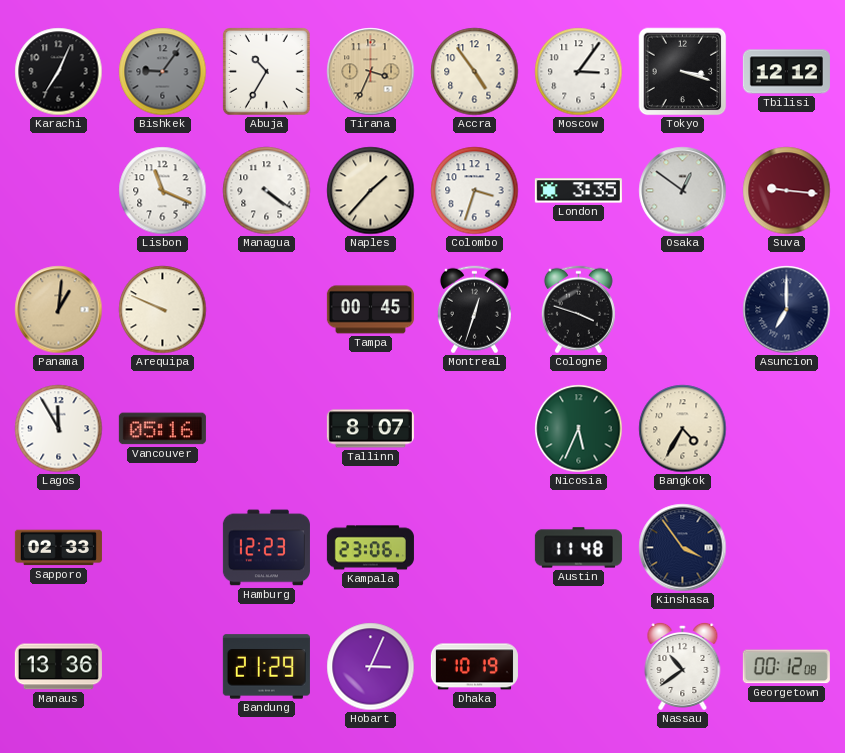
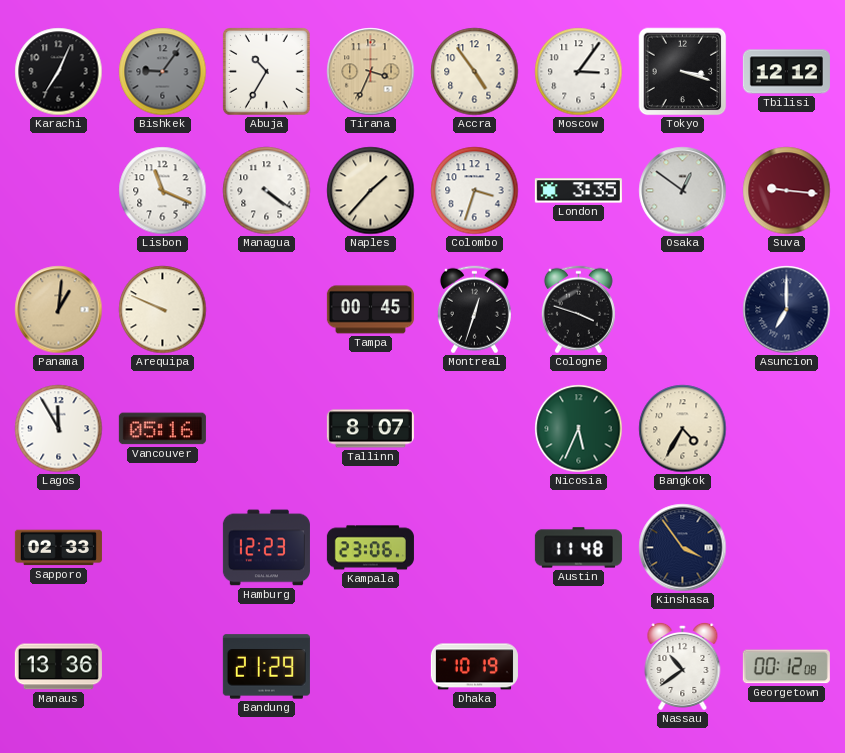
Hobart: 3:04 -> none
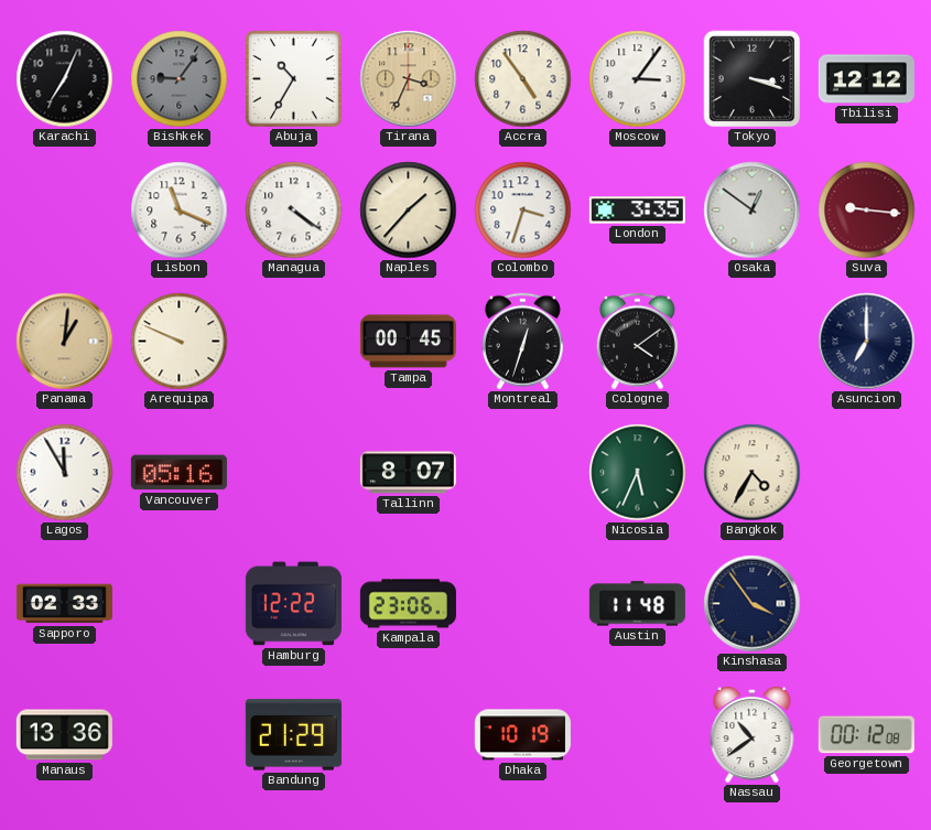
Cologne: 3:48 -> 4:09
Hamburg: 12:23 -> 12:22
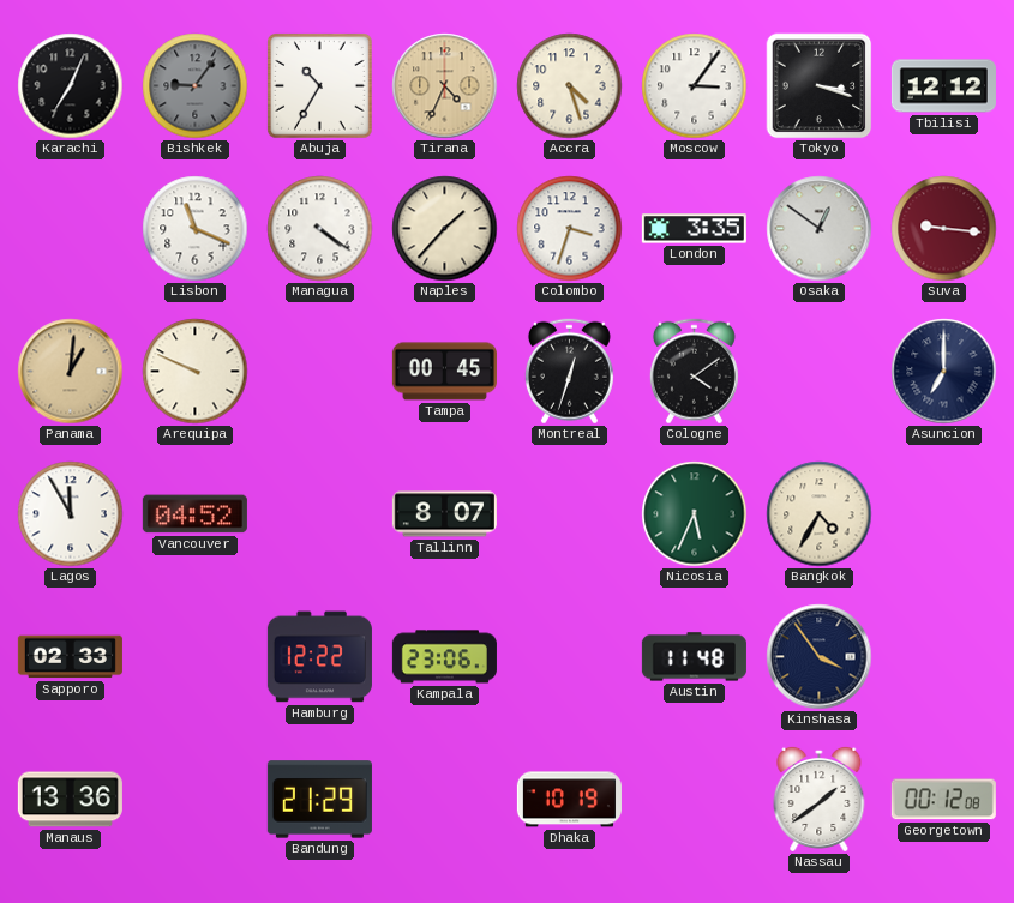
Tirana: 3:34 -> 4:34
Accra: 4:54 -> 4:27
Vancouver: 05:16 -> 04:52
Nassau: 10:39 -> 1:39
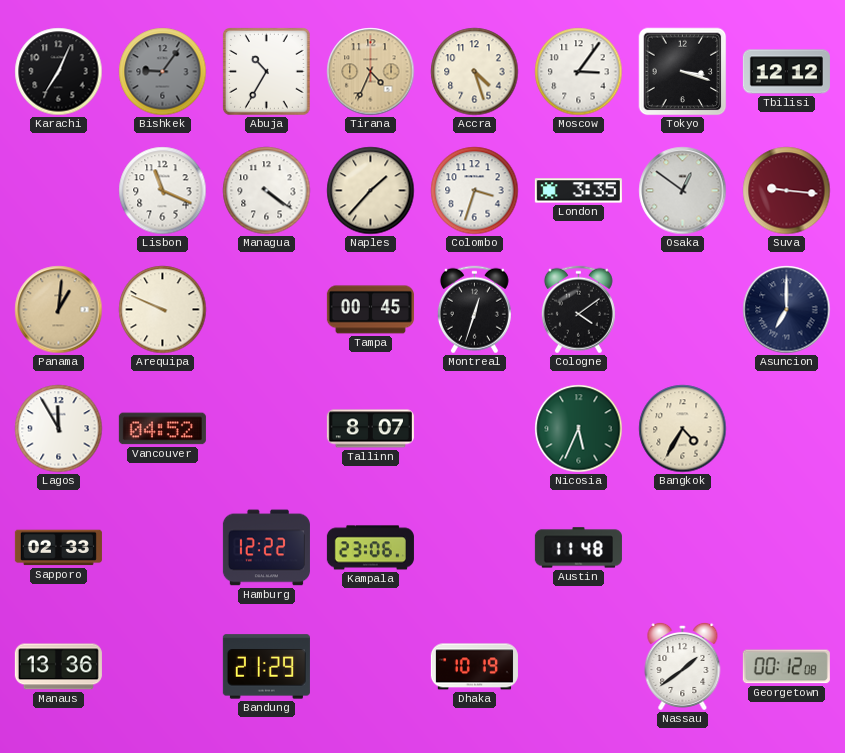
Kinshasa: 3:54 -> none
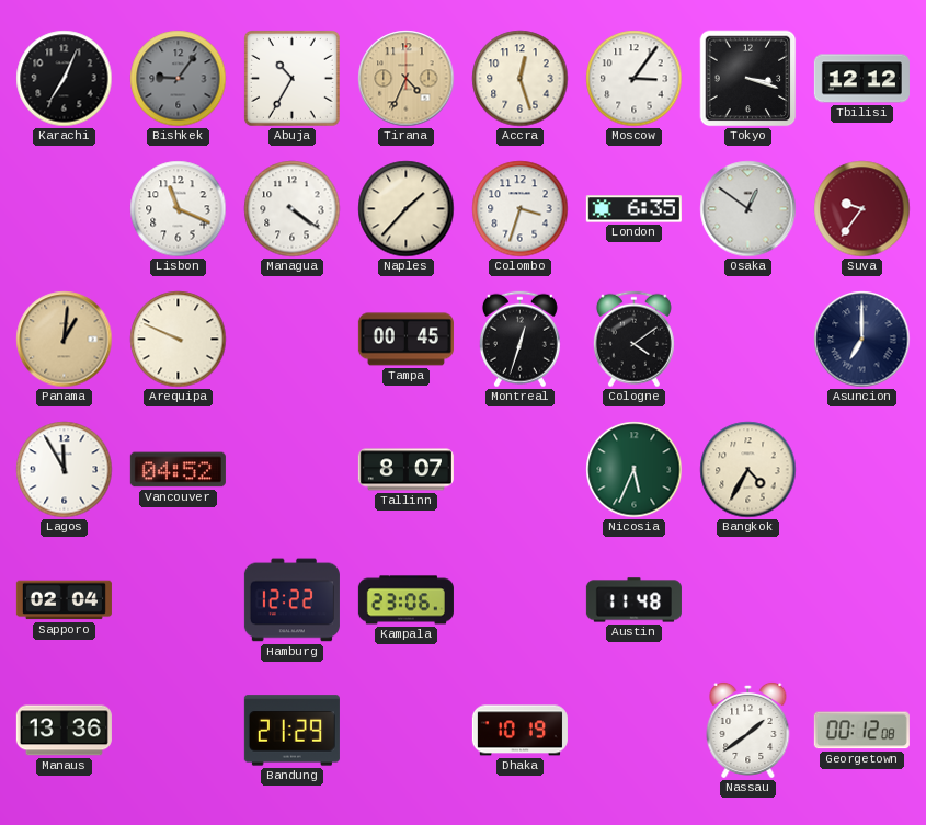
Accra: 4:27 -> 12:27
London: 3:35 -> 6:35
Suva: 9:16 -> 9:36
Sapporo: 02:33 -> 02:04
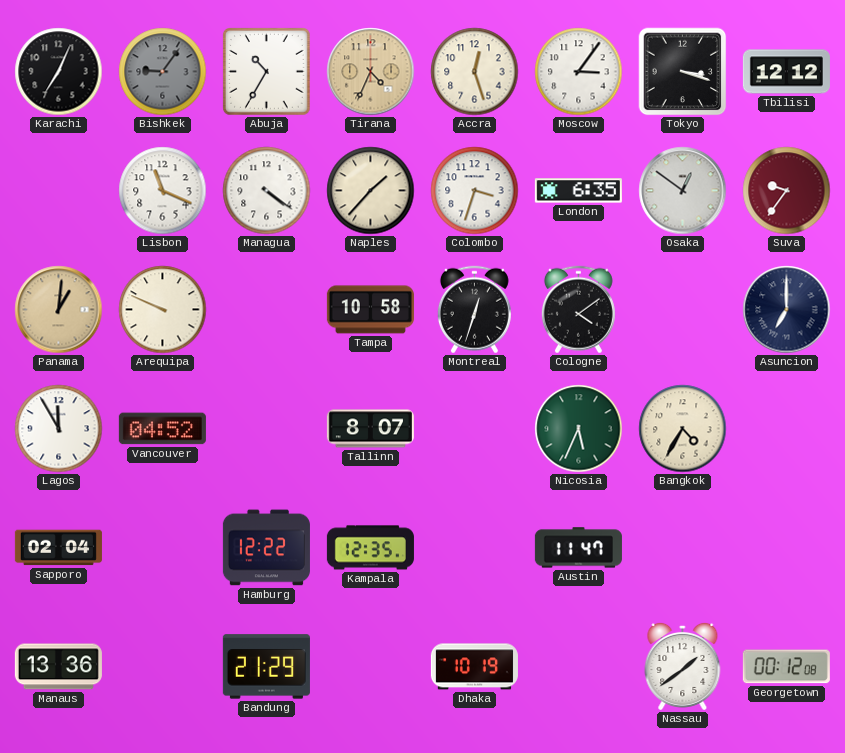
Tampa: 00:45 -> 10:58
Kampala: 23:06 -> 12:35
Austin: 11:48 -> 11:47
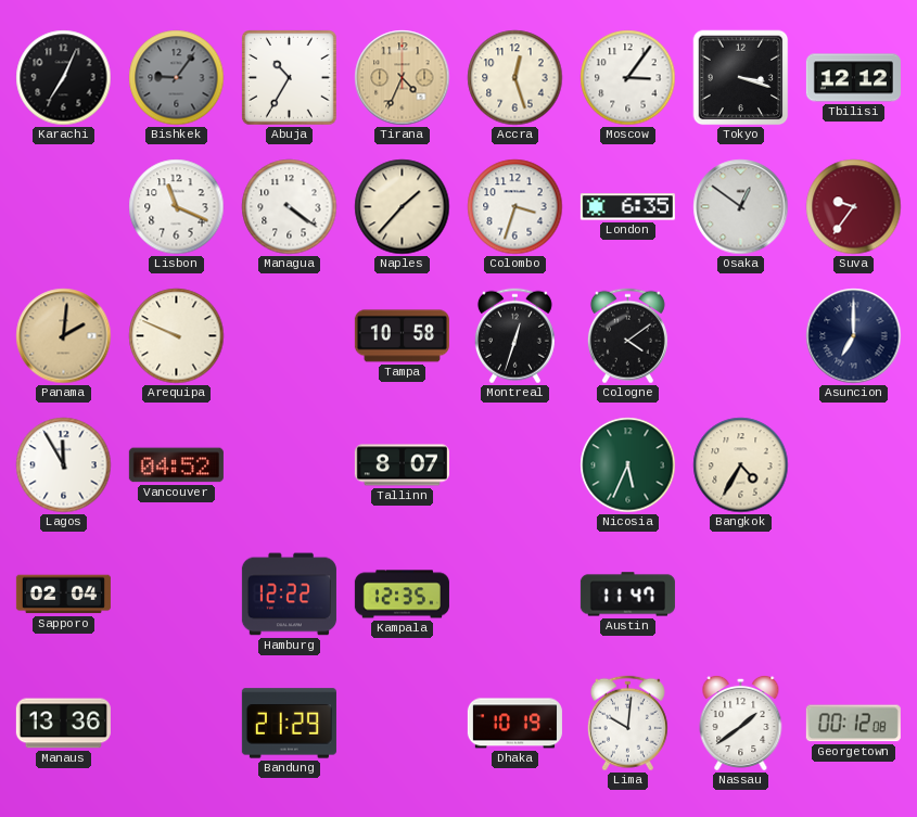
Panama: 1:01 -> 2:01
Lima: none -> 10:01
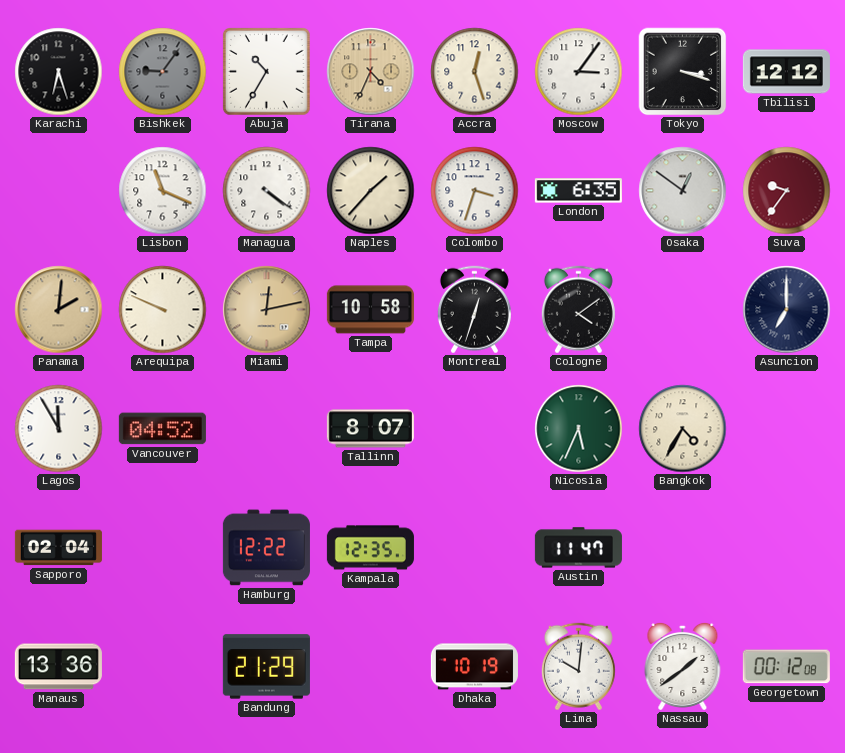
Karachi: 7:04 -> 6:27
Miami: none -> 12:13
